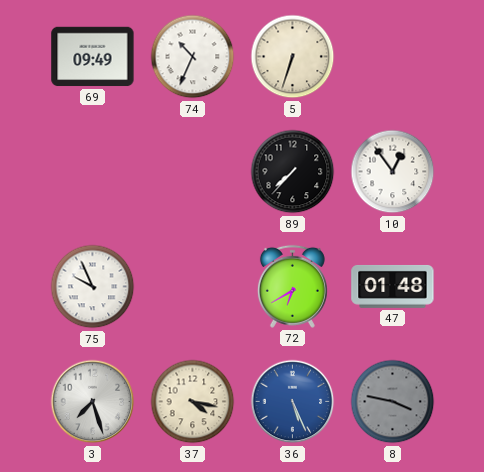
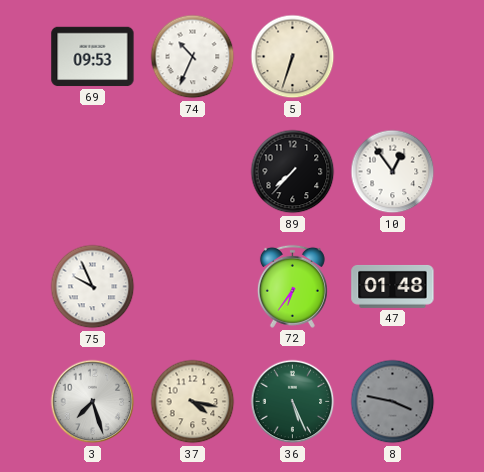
69: 09:49 -> 09:53
72: 6:40 -> 6:36
36 dial: blue -> green
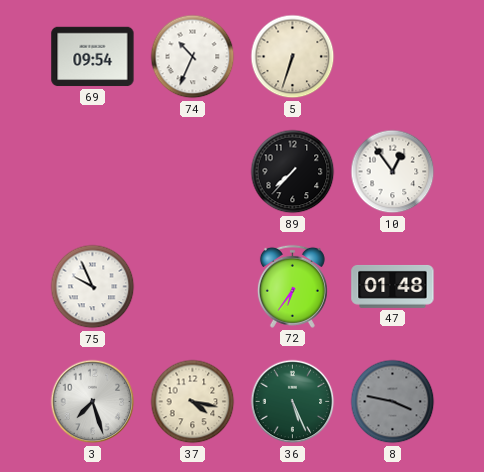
69: 09:53 -> 09:54
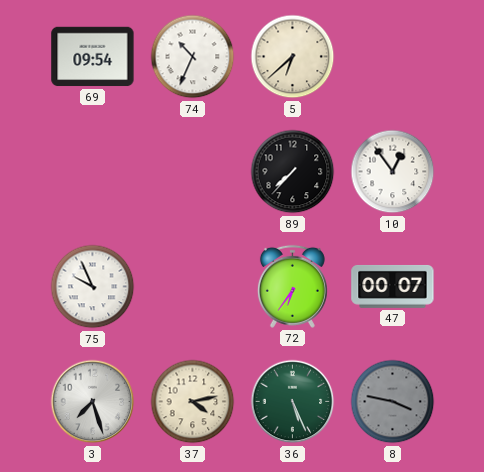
5: 6:33 -> 6:38
47: 01:48 -> 00:07
37: 4:17 -> 4:13
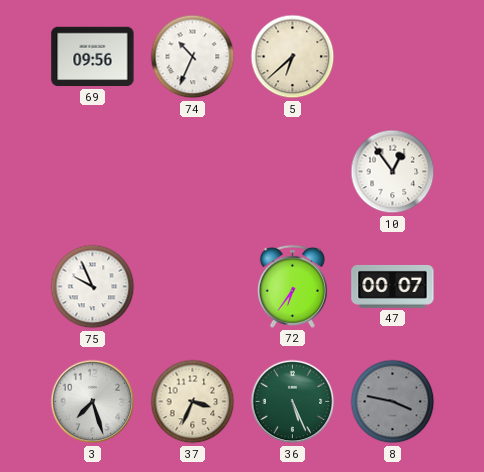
69: 09:54 -> 09:56
89: 7:37 -> none
37: 4:13 -> 3:34
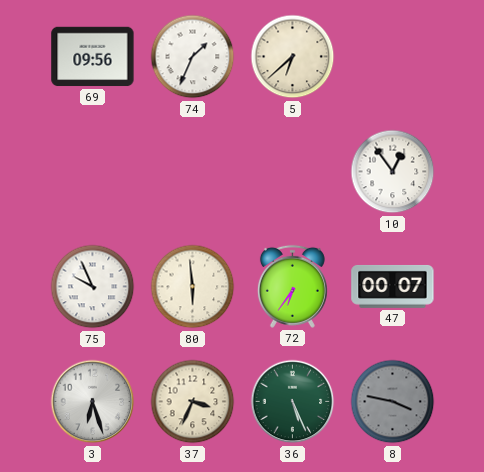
74: 10:34 -> 1:34
80: none -> 5:59
3: 7:27 -> 6:27
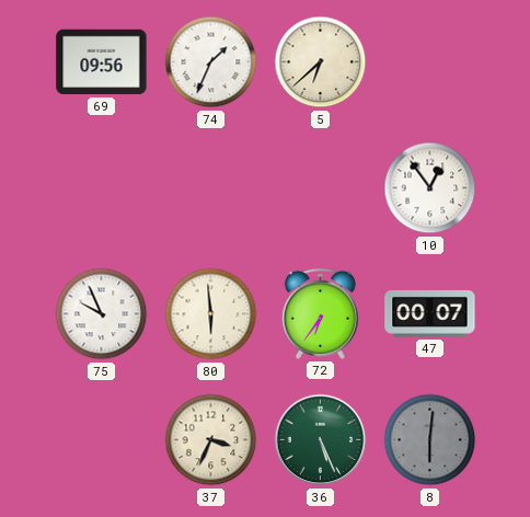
3: 6:27 -> none
8: 3:47 -> 6:01
